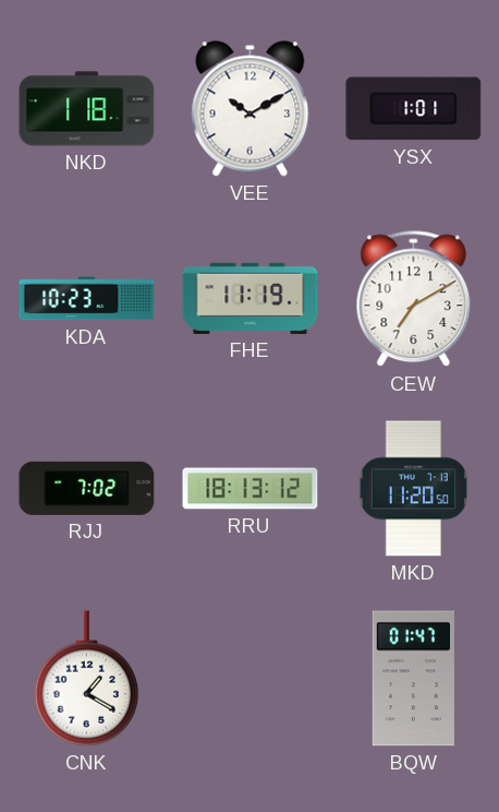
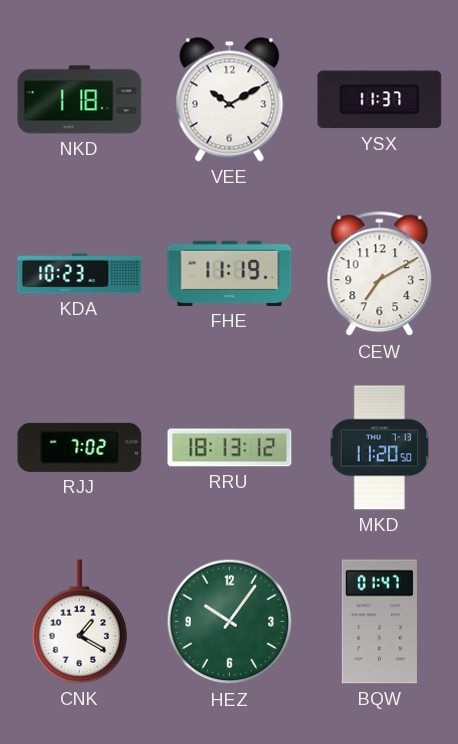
YSX: 1:01 -> 11:37
HEZ: none -> 10:06
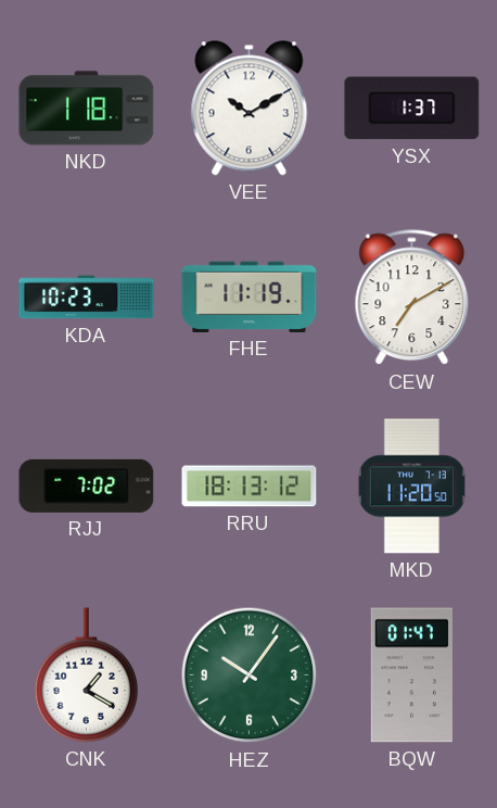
YSX: 11:37 -> 1:37
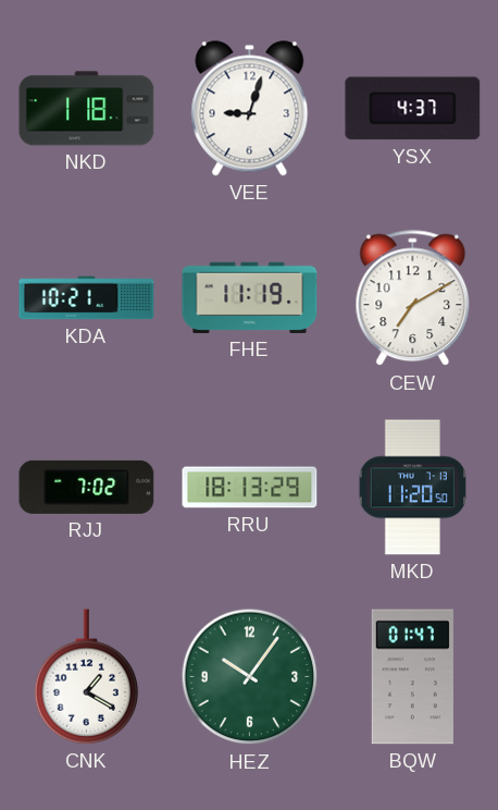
VEE: 10:10 -> 9:03
YSX: 1:37 -> 4:37
KDA: 10:23 -> 10:21
RRU: 18:13:12 -> 18:13:29
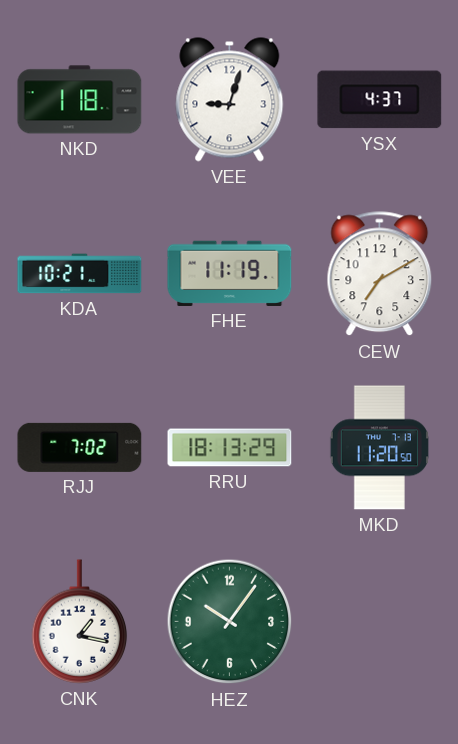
CNK: 1:20 -> 1:17
BQW: 01:47 -> none
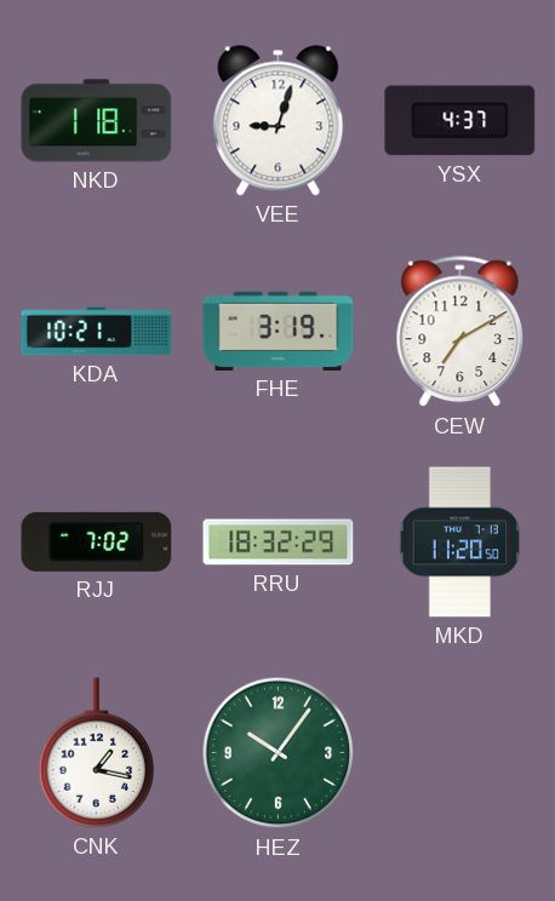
FHE: 11:19 -> 3:19
RRU: 18:13 -> 18:32
